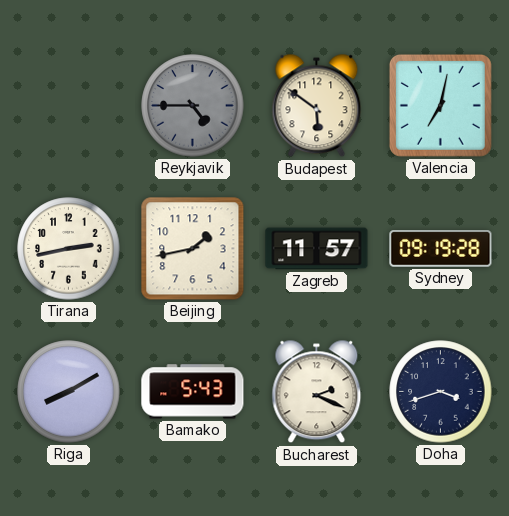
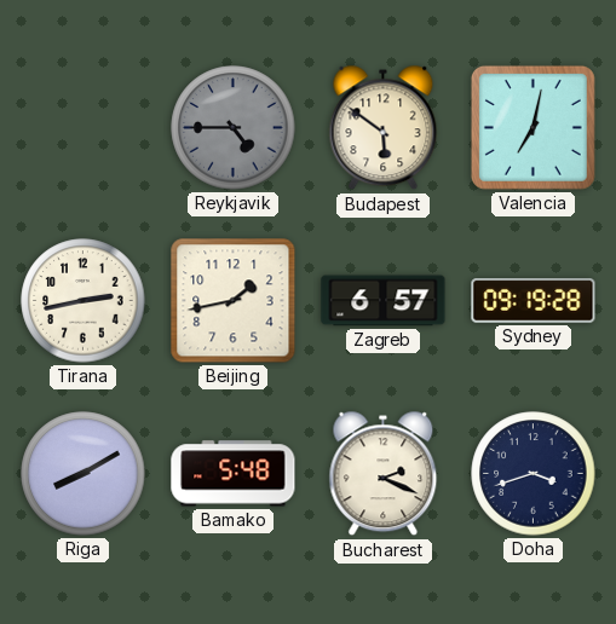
Zagreb: 11:57 -> 6:57
Bamako: 5:43 -> 5:48
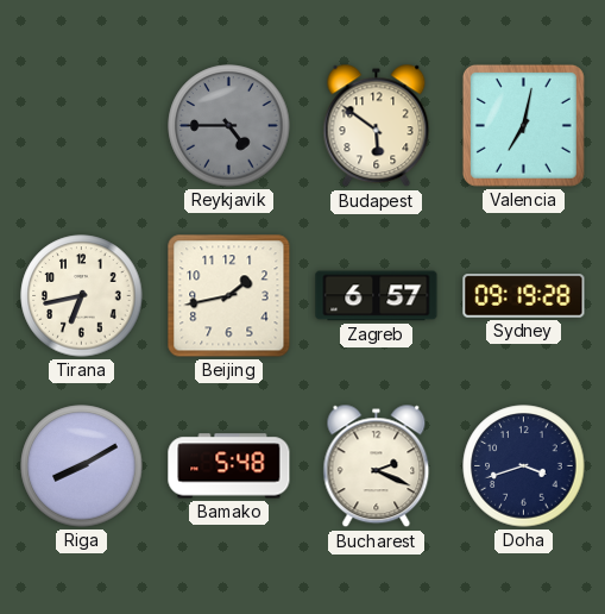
Tirana: 2:43 -> 6:43
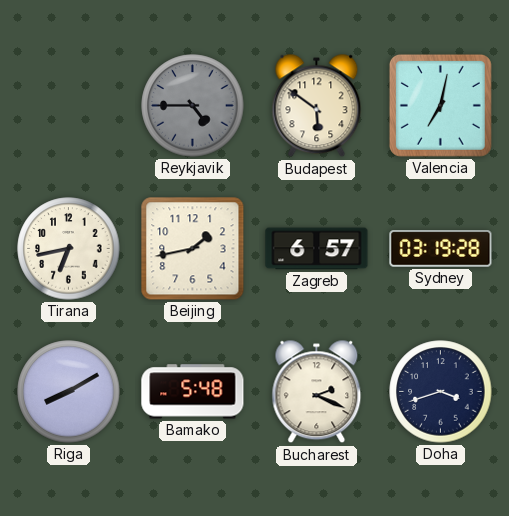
Sydney: 09:19 -> 03:19
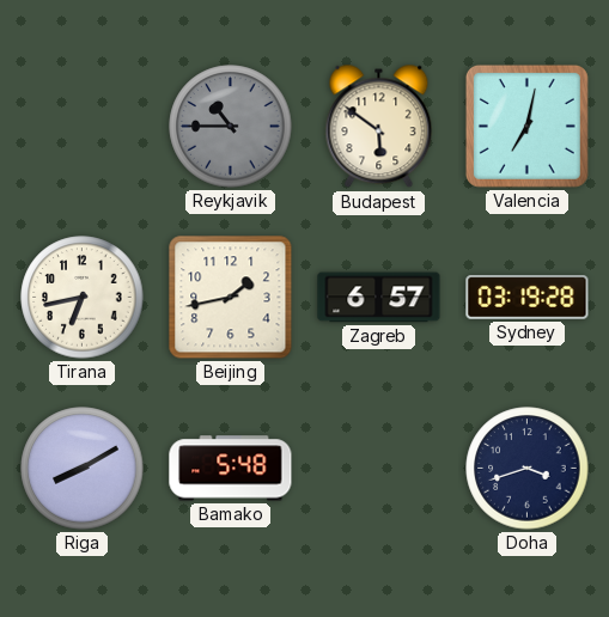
Reykjavik: 4:45 -> 10:45
Bucharest: 2:19 -> none
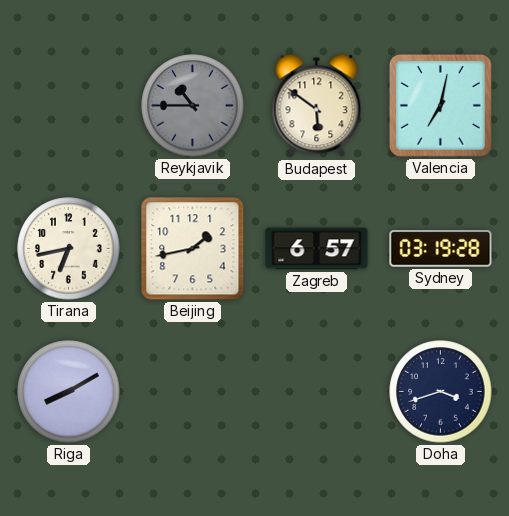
Bamako: 5:48 -> none
